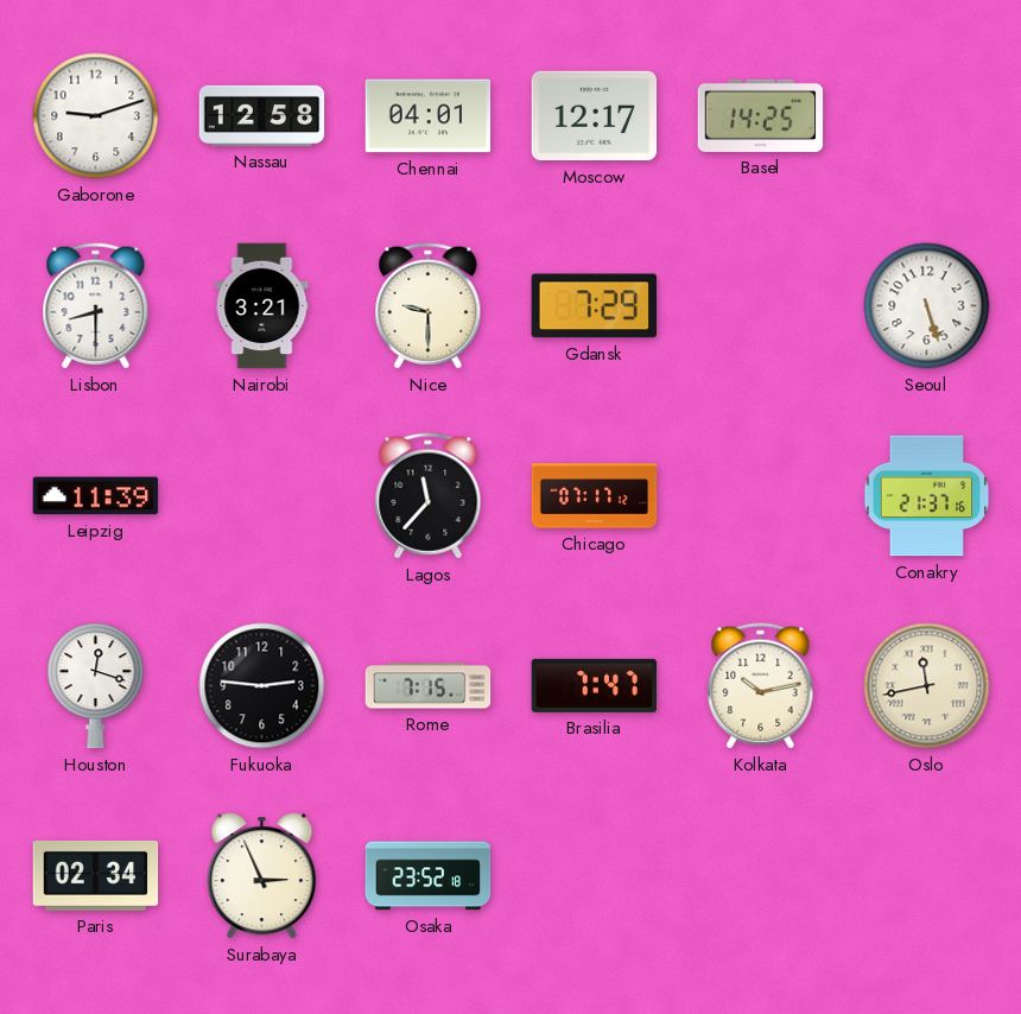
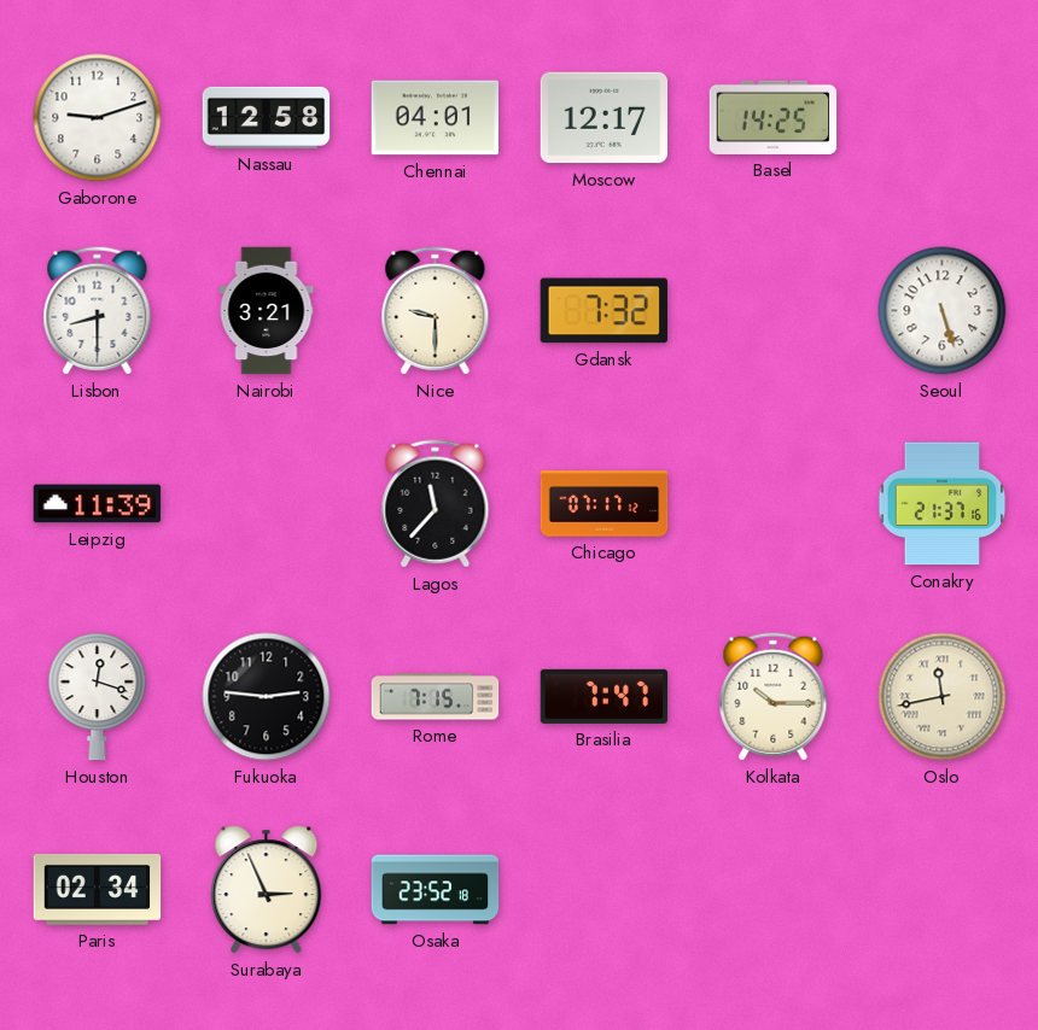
Gdansk: 7:29 -> 7:32
Kolkata: 10:13 -> 10:15
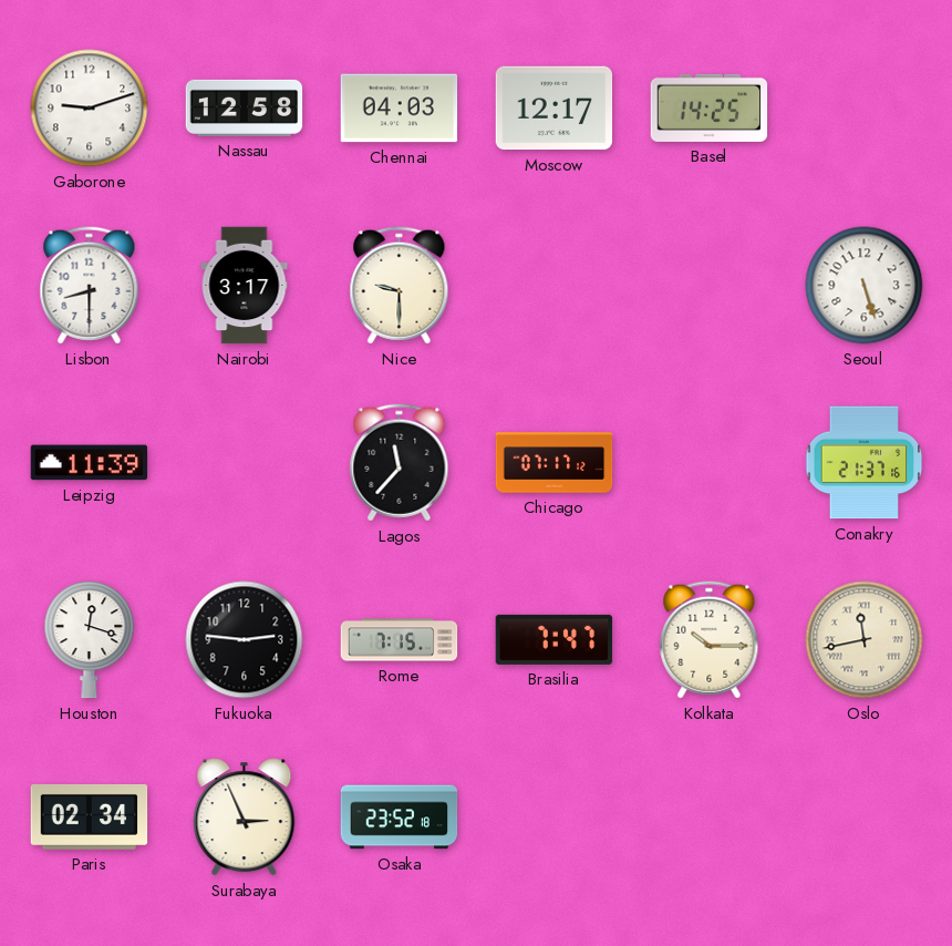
Chennai: 04:01 -> 04:03
Nairobi: 3:21 -> 3:17
Gdansk: 7:32 -> none
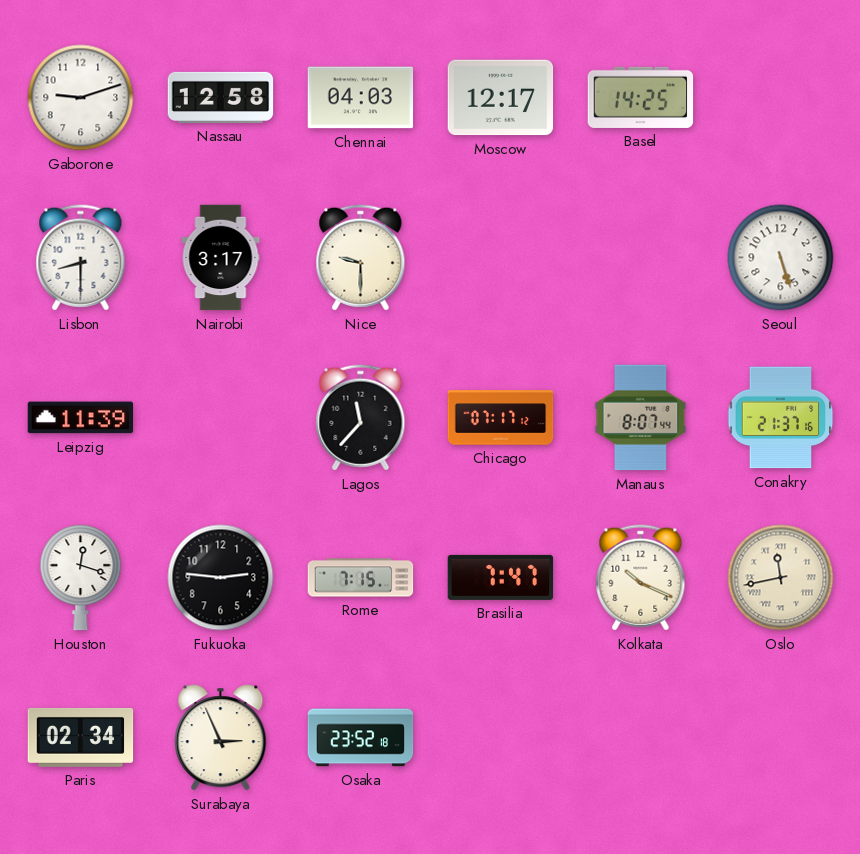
Manaus: none -> 8:07
Kolkata: 10:15 -> 10:19
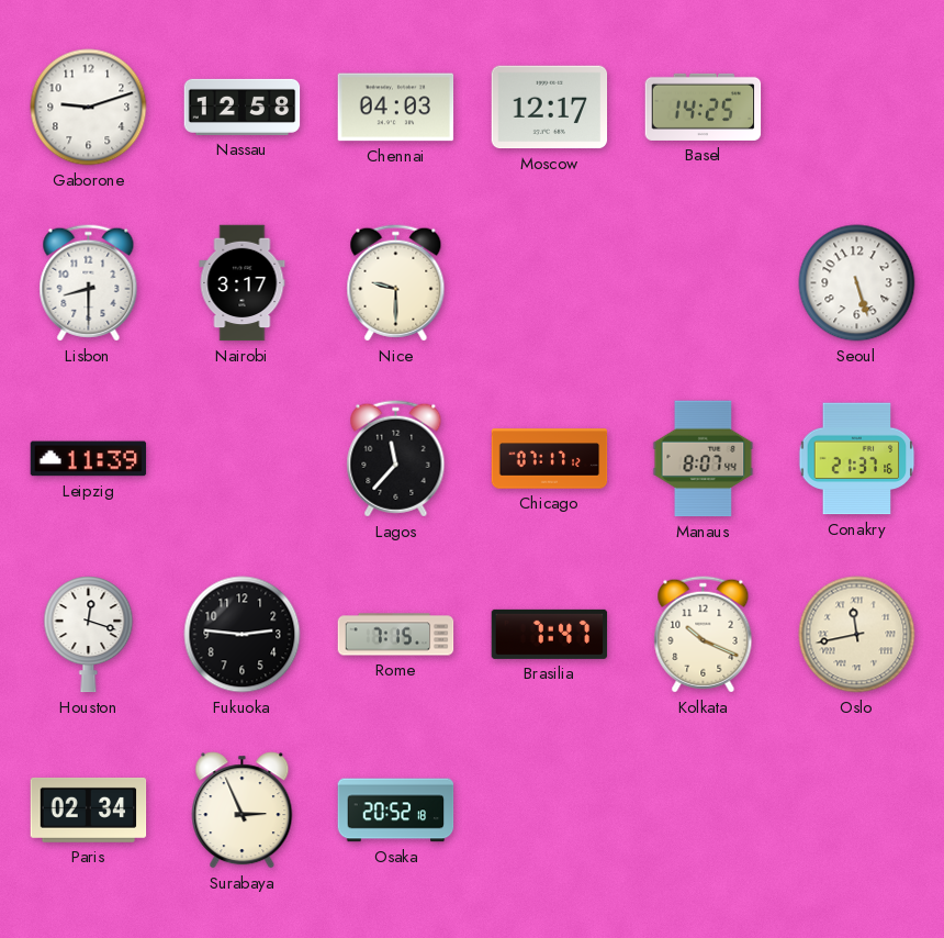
Osaka: 23:52 -> 20:52
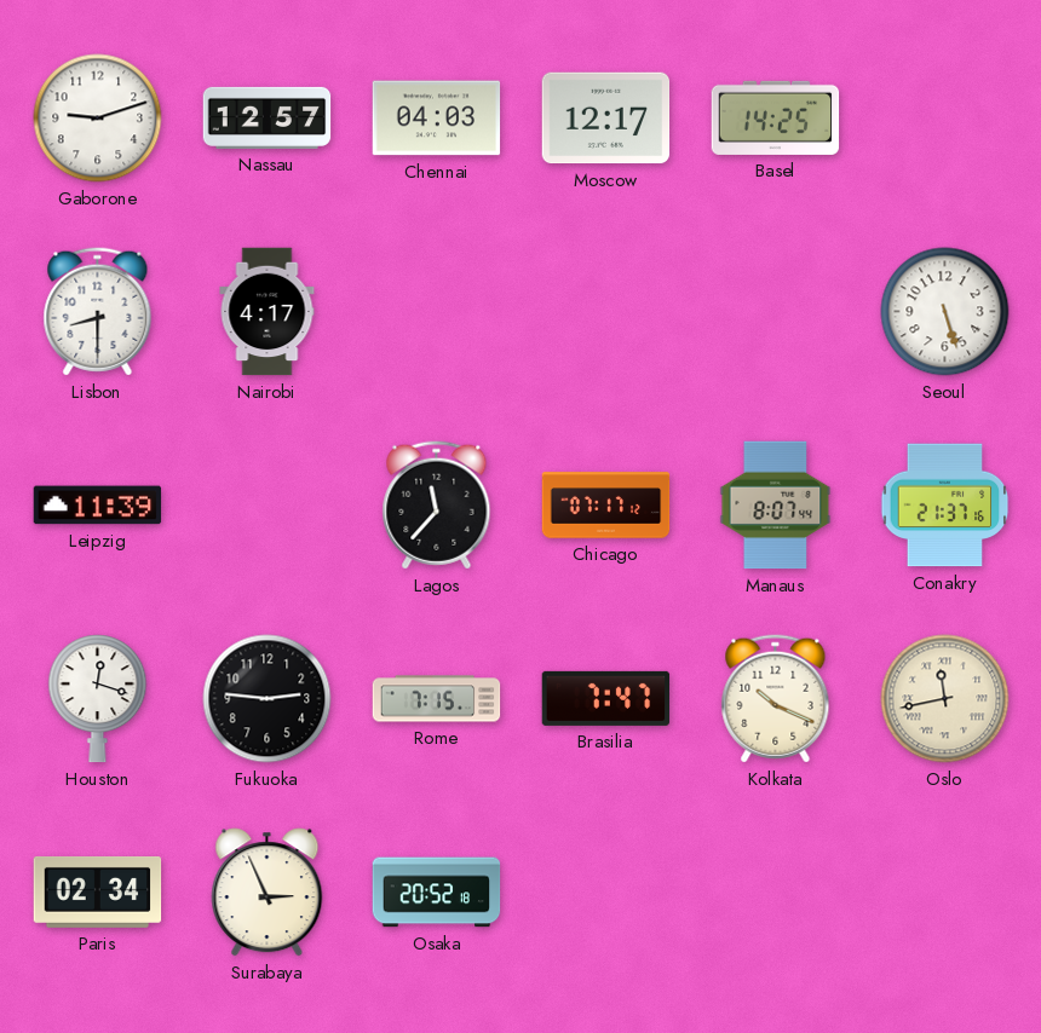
Nassau: 12:58 -> 12:57
Nairobi: 3:17 -> 4:17
Nice: 9:30 -> none
